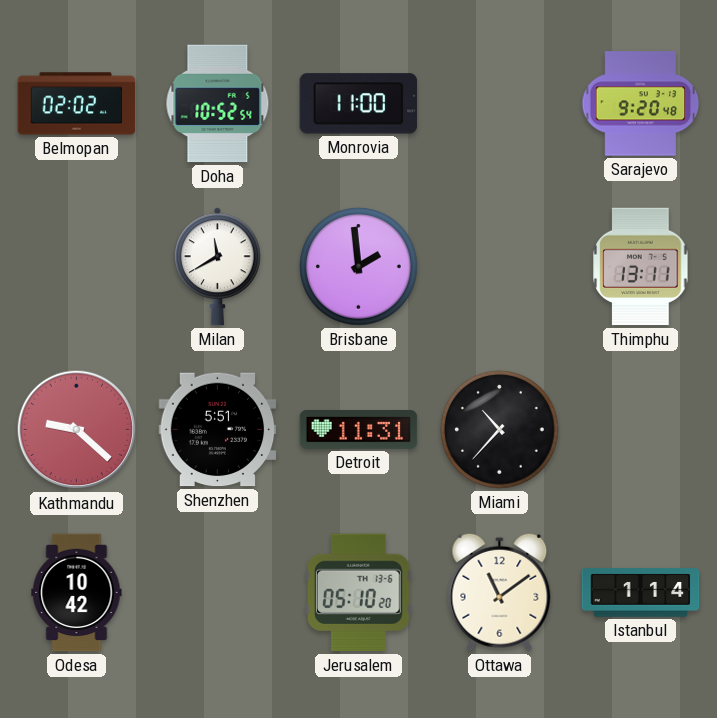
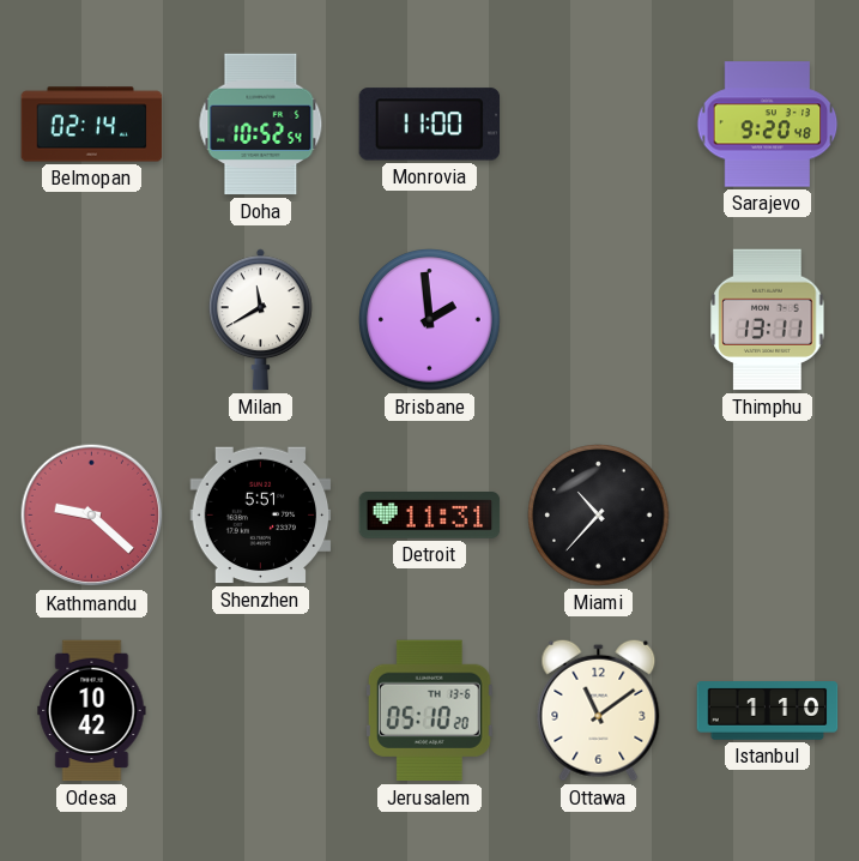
Belmopan: 02:02 -> 02:14
Istanbul: 1:14 -> 1:10
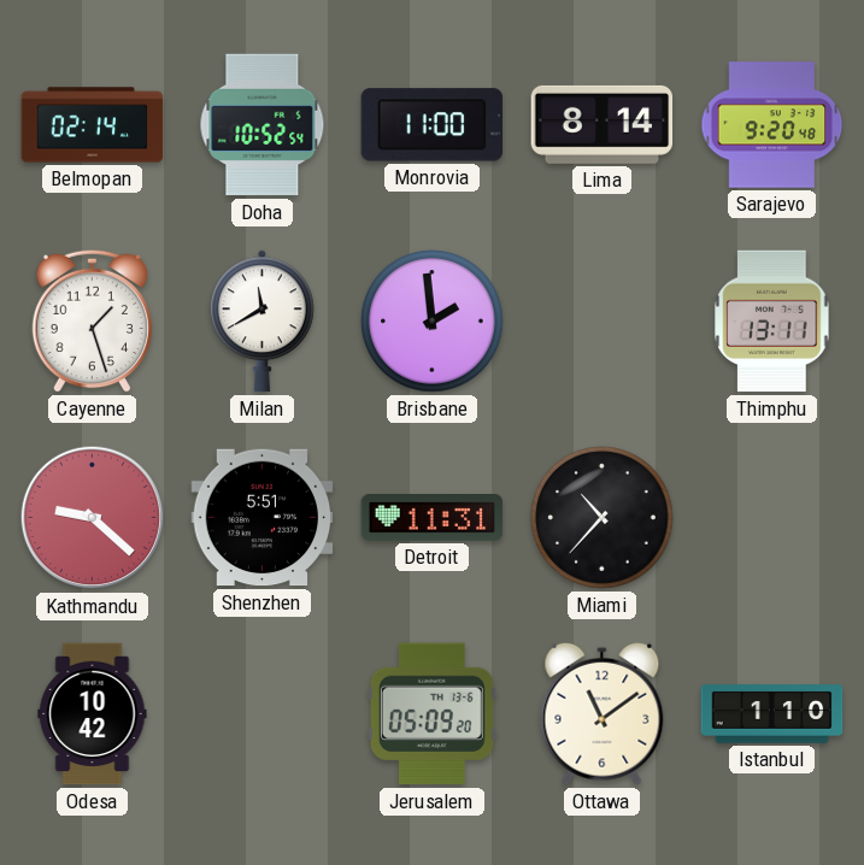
Lima: none -> 8:14
Cayenne: none -> 1:27
Jerusalem: 05:10 -> 05:09
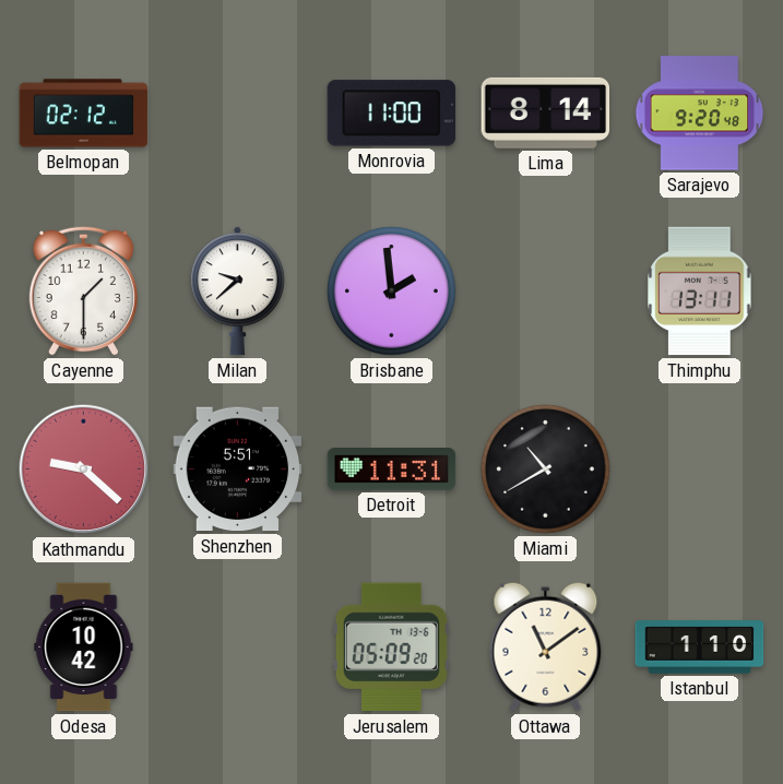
Belmopan: 02:14 -> 02:12
Doha: 10:52 -> none
Cayenne: 1:27 -> 1:30
Milan: 11:40 -> 9:38
Miami: 10:37 -> 10:40
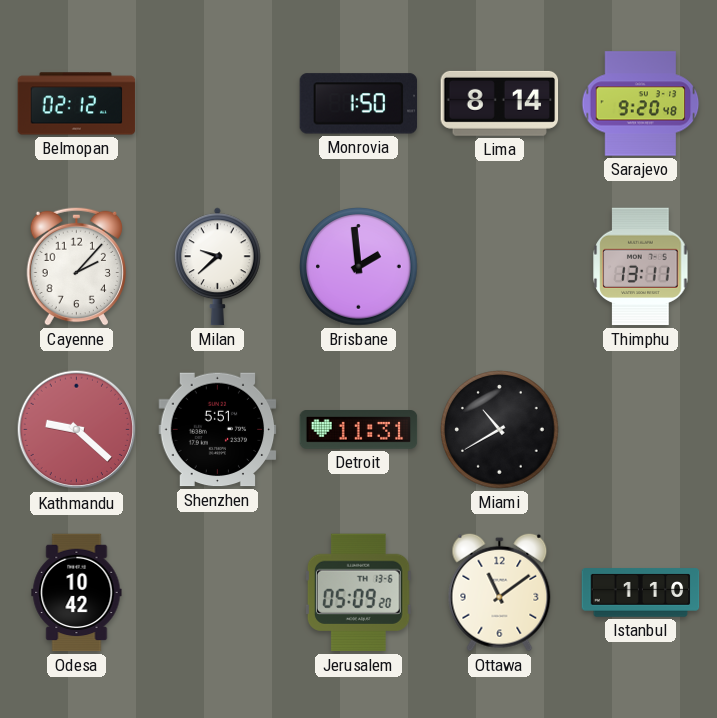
Monrovia: 11:00 -> 1:50
Cayenne: 1:30 -> 2:07
